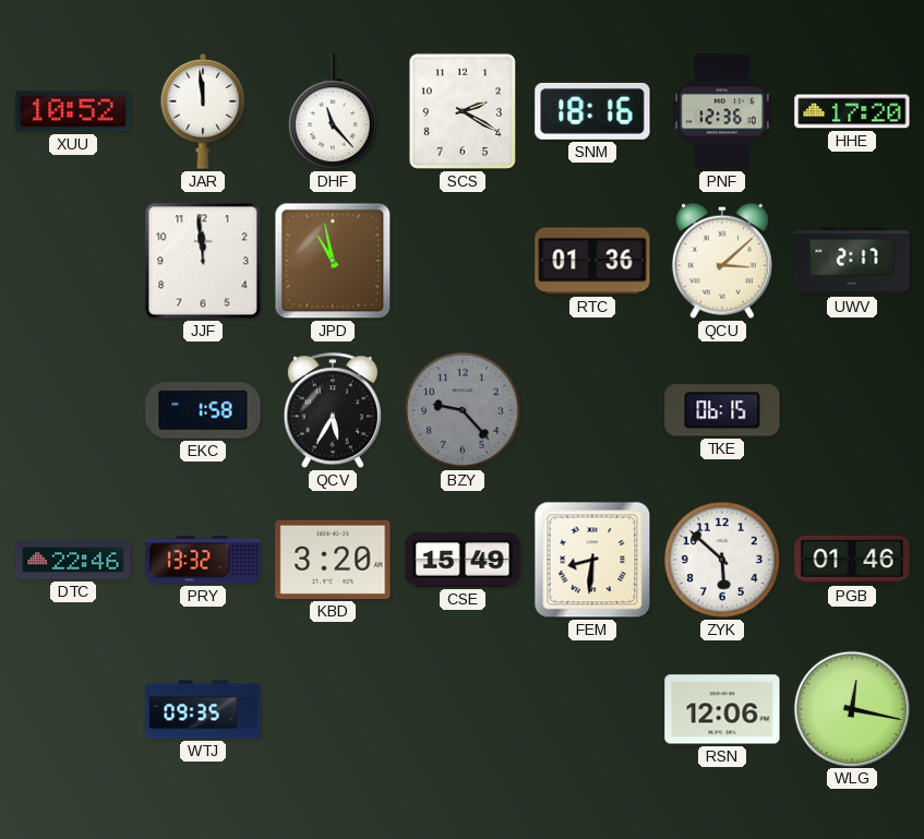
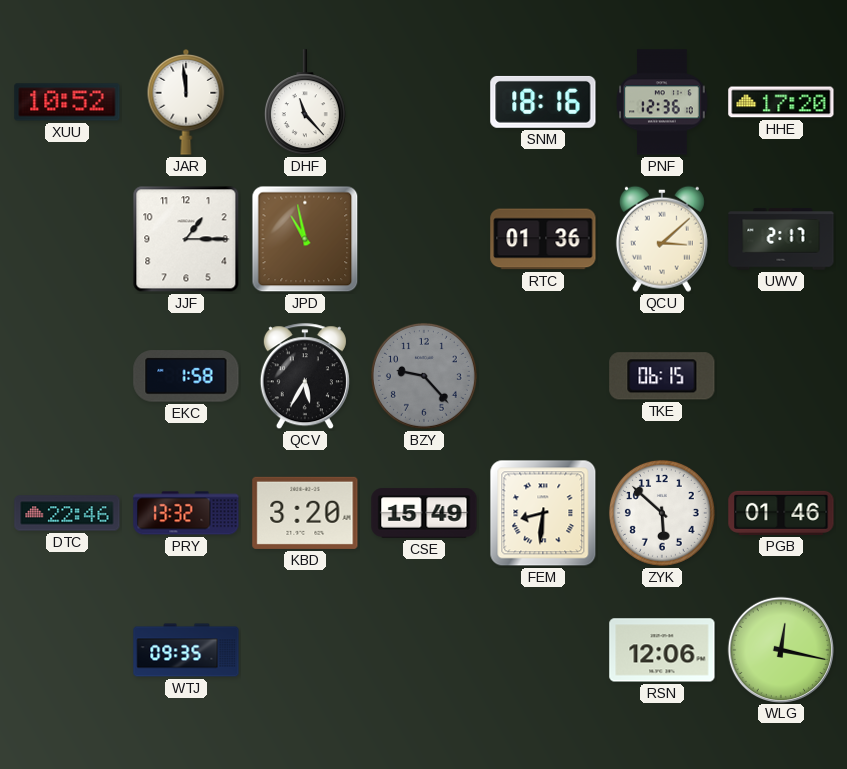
SCS: 2:20 -> none
JJF: 11:59 -> 1:15
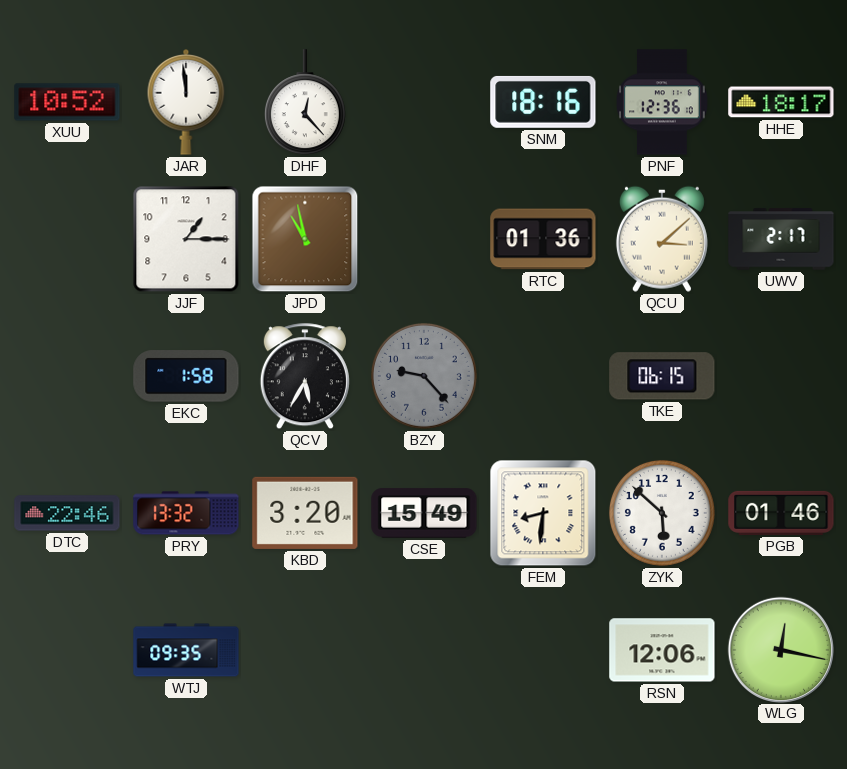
DHF: 11:23 -> 12:23
HHE: 17:20 -> 18:17
